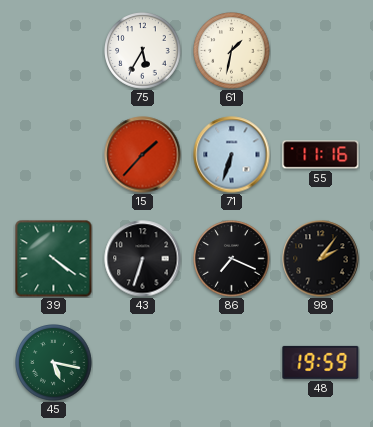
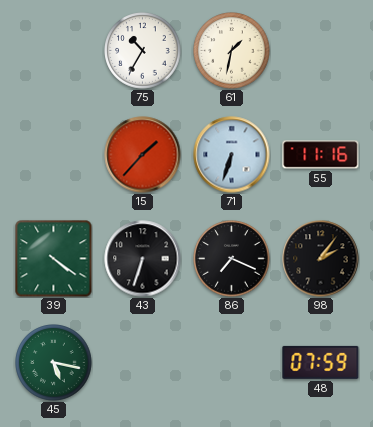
75: 5:35 -> 10:35
48: 19:59 -> 07:59
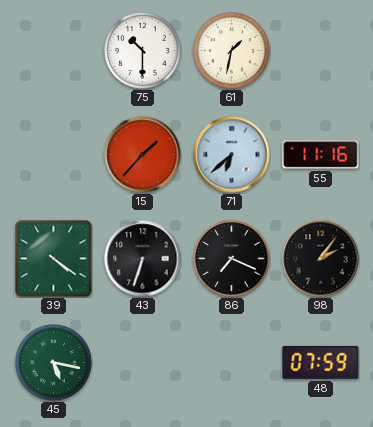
75: 10:35 -> 10:30
71: 6:33 -> 6:38
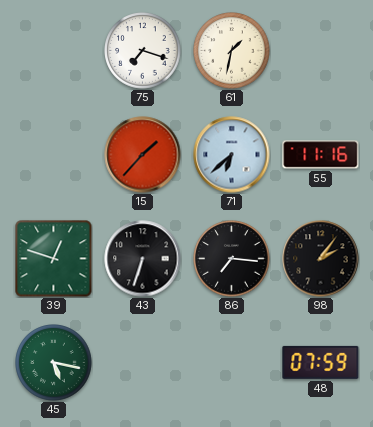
75: 10:30 -> 7:18
39: 4:21 -> 12:48
86: 7:19 -> 7:16
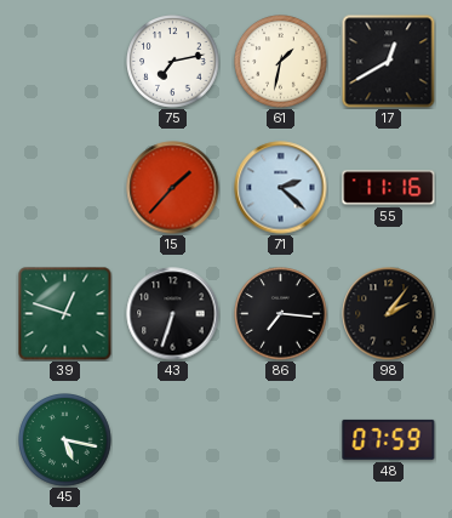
75: 7:18 -> 7:13
17: none -> 12:40
71: 6:38 -> 2:22
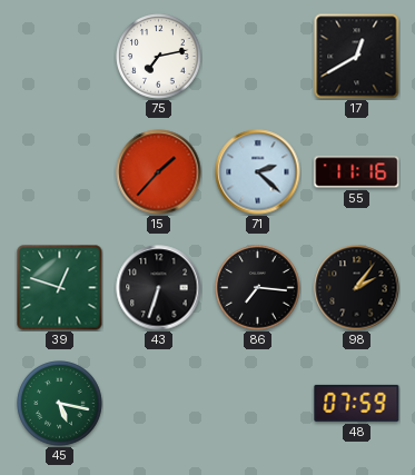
61: 1:32 -> none
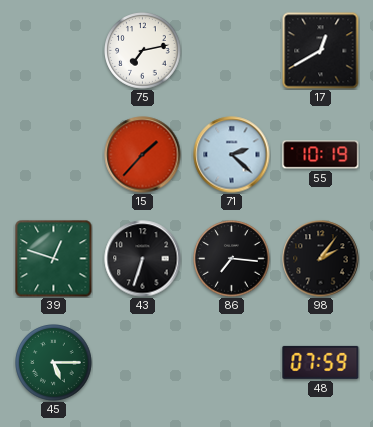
55: 11:16 -> 10:19
45: 5:17 -> 5:15
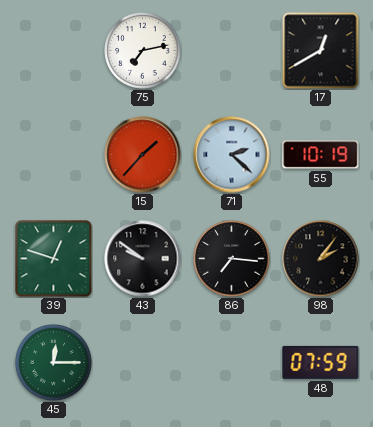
43: 6:33 -> 9:51
45: 5:15 -> 12:15
